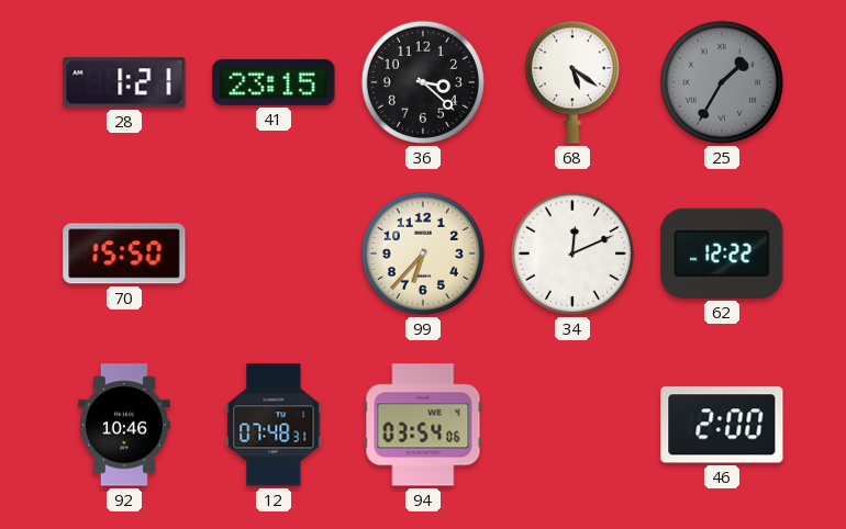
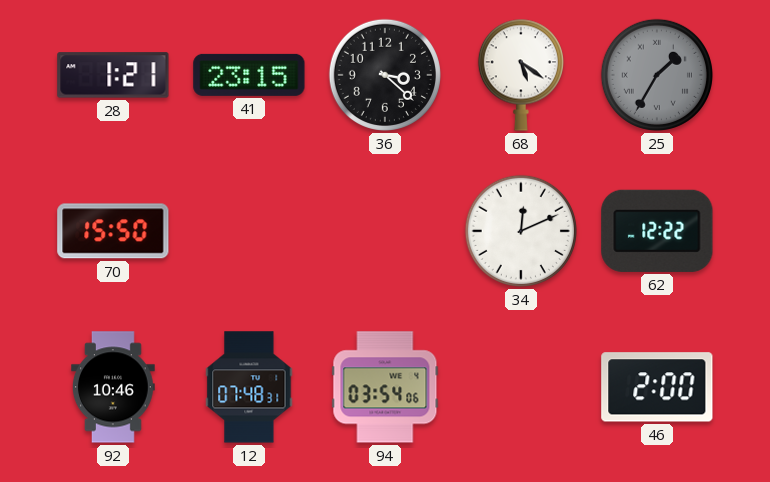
99: 6:37 -> none
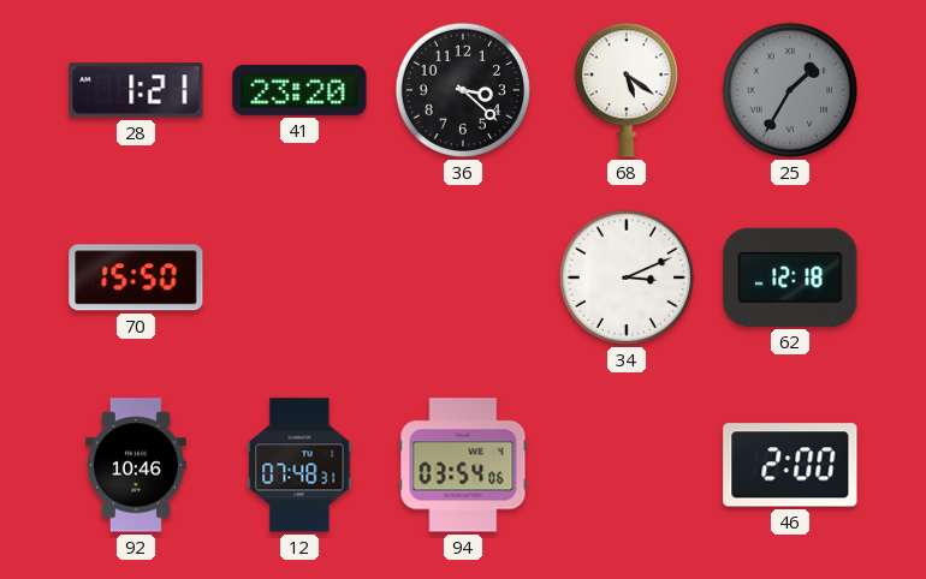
41: 23:15 -> 23:20
34: 12:11 -> 3:11
62: 12:22 -> 12:18
